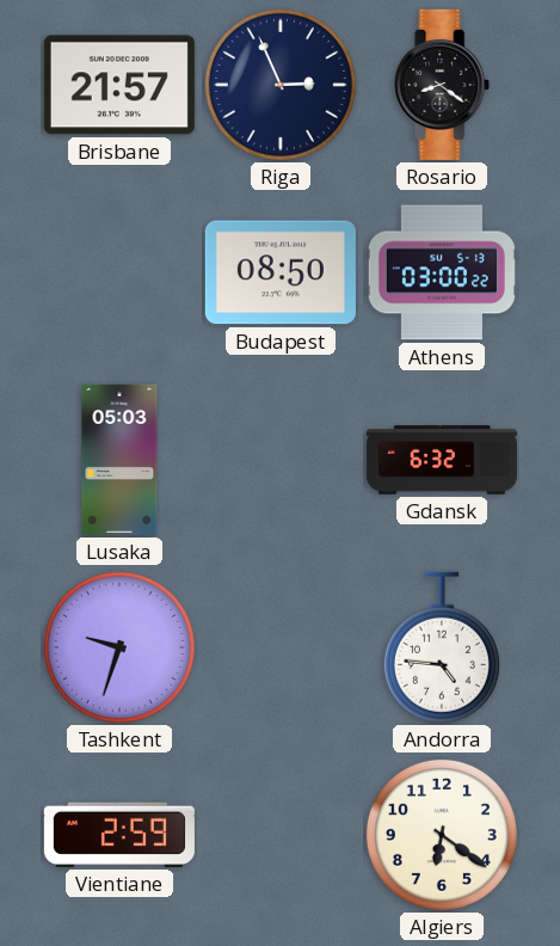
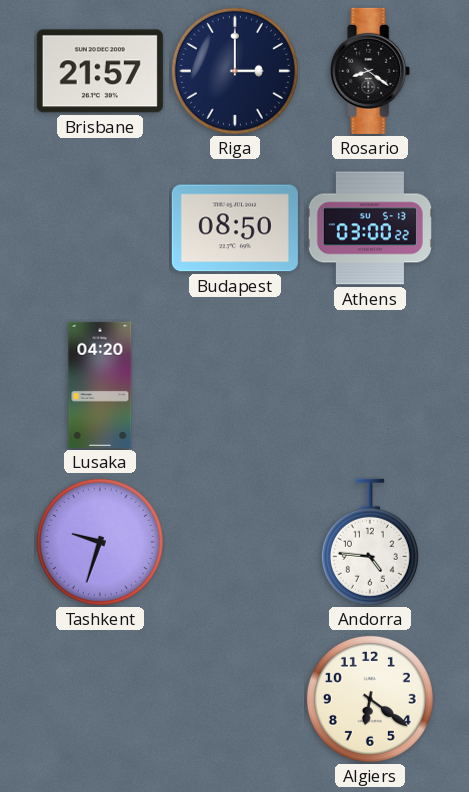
Riga: 2:56 -> 3:00
Lusaka: 05:03 -> 04:20
Gdansk: 6:32 -> none
Vientiane: 2:59 -> none
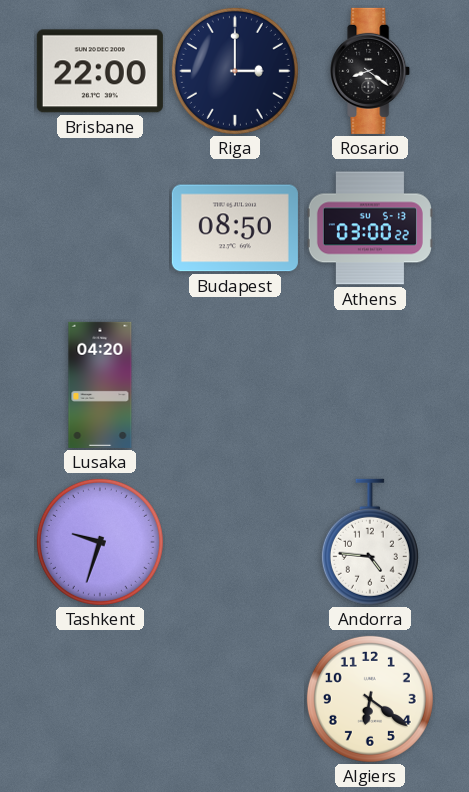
Brisbane: 21:57 -> 22:00
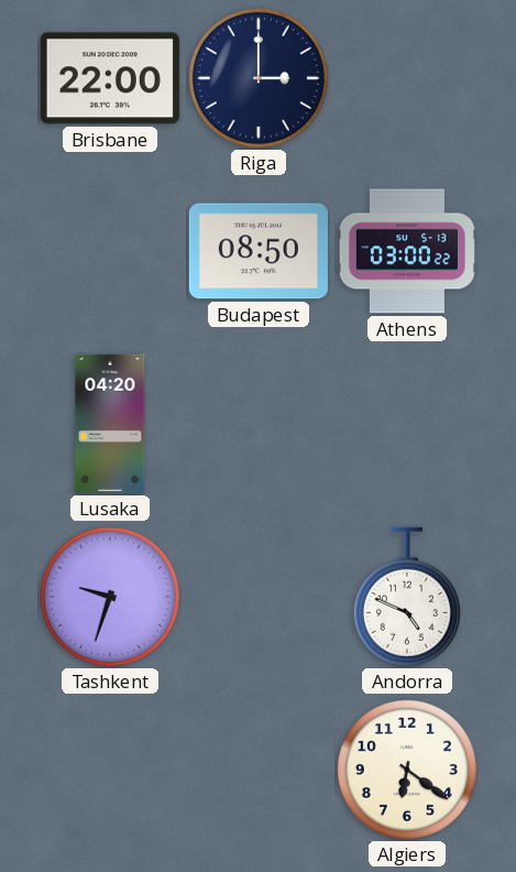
Rosario: 8:21 -> none
Andorra: 4:46 -> 4:49
